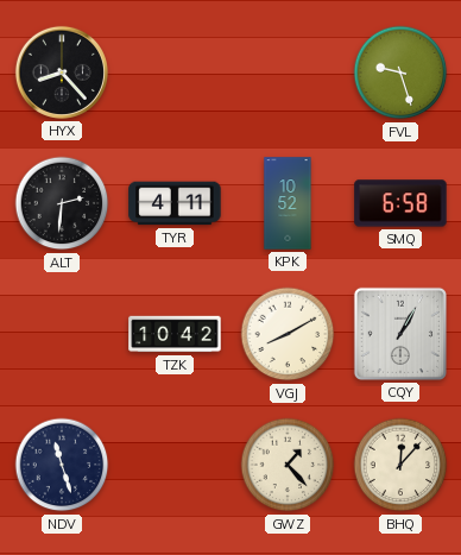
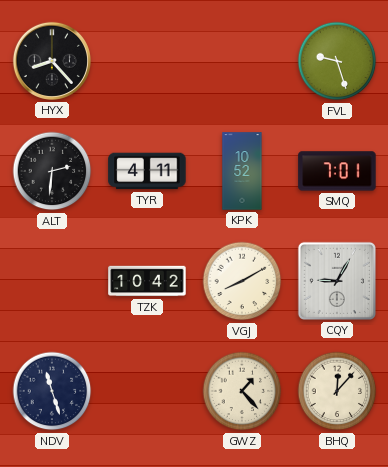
SMQ: 6:58 -> 7:01
CQY: 1:05 -> 9:05
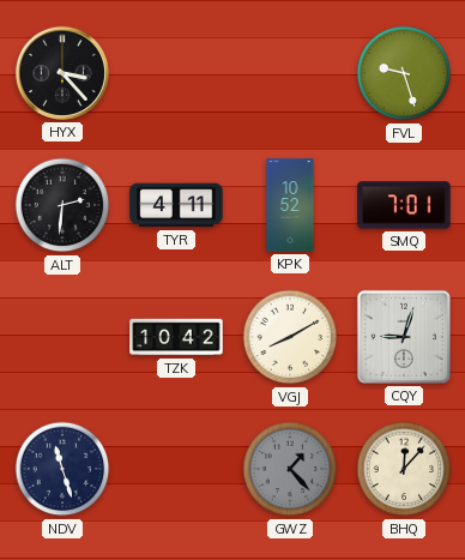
HYX: 8:23 -> 3:23
CQY: 9:05 -> 9:03
GWZ dial: cream -> grey
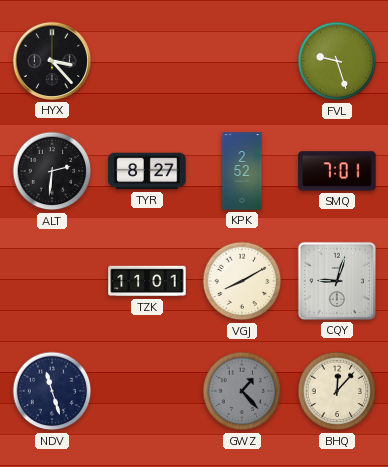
TYR: 4:11 -> 8:27
KPK: 10:52 -> 2:52
TZK: 10:42 -> 11:01
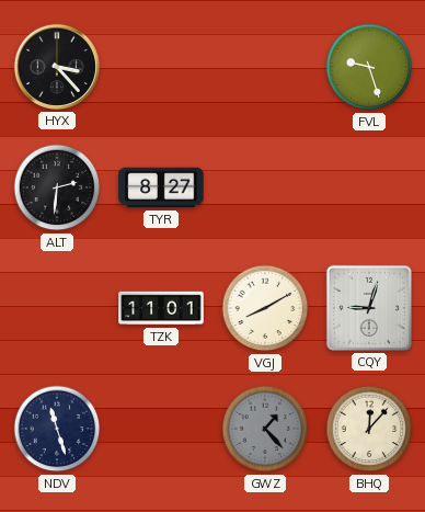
KPK: 2:52 -> none
SMQ: 7:01 -> none
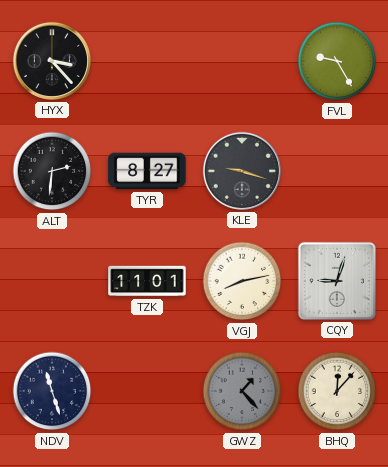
FVL: 9:27 -> 9:25
KLE: none -> 9:18
VGJ: 8:10 -> 8:13
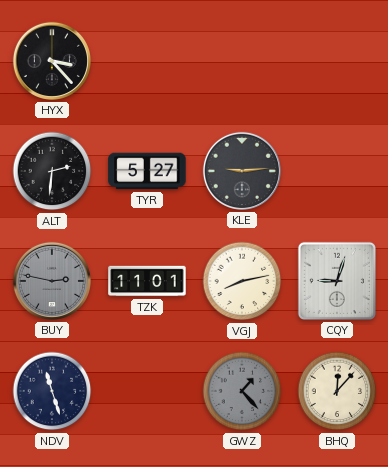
FVL: 9:25 -> none
TYR: 8:27 -> 5:27
KLE: 9:18 -> 9:14
BUY: none -> 2:47
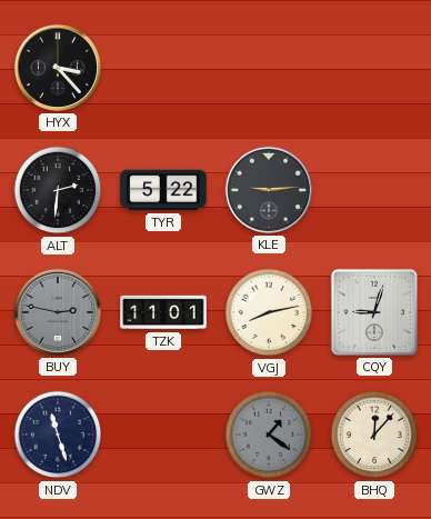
TYR: 5:27 -> 5:22
GWZ: 1:23 -> 1:21
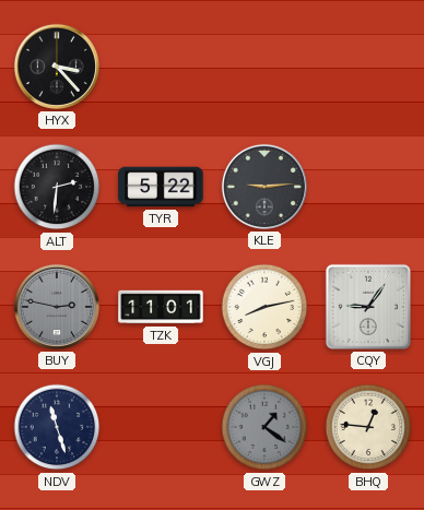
CQY: 9:03 -> 9:06
BHQ: 12:07 -> 12:46
